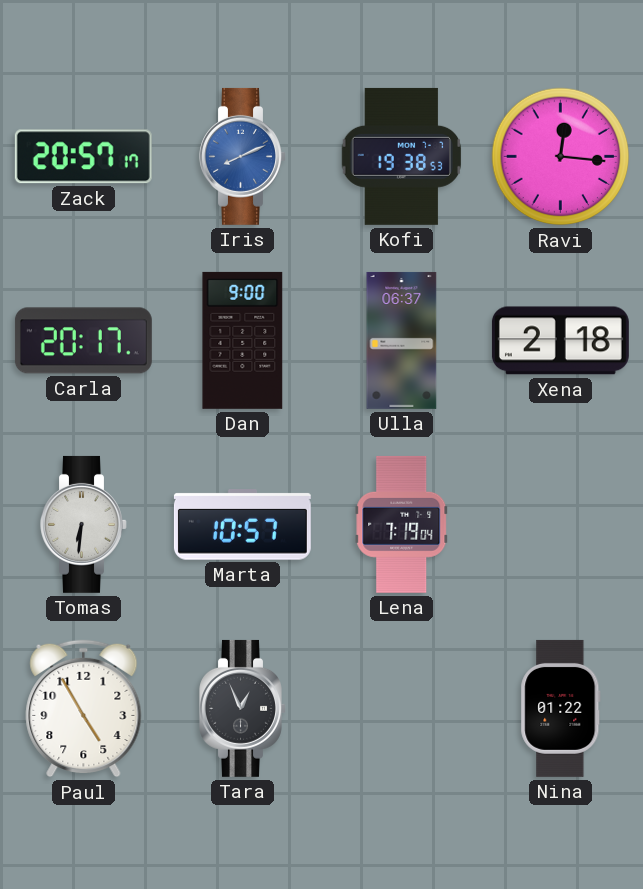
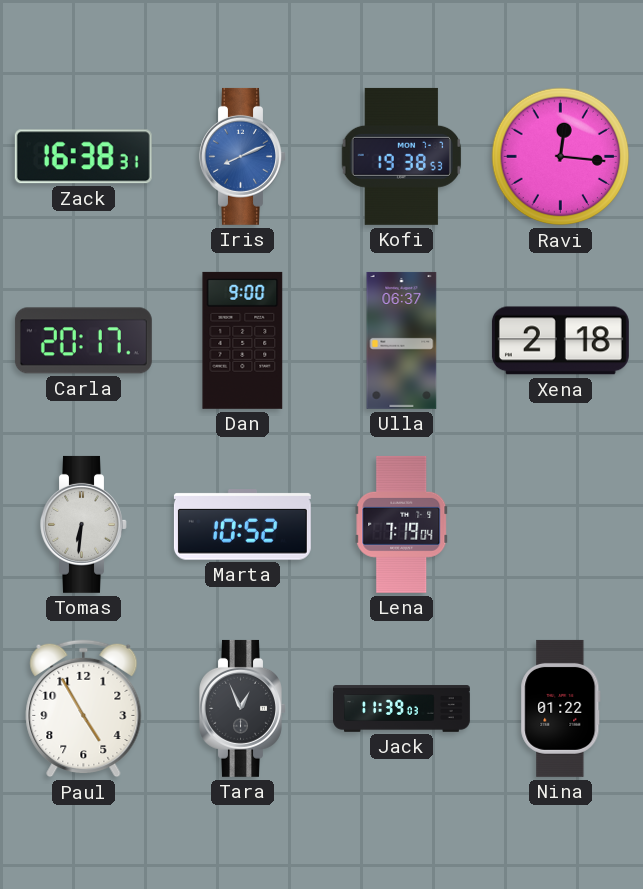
Zack: 20:57 -> 16:38
Marta: 10:57 -> 10:52
Jack: none -> 11:39
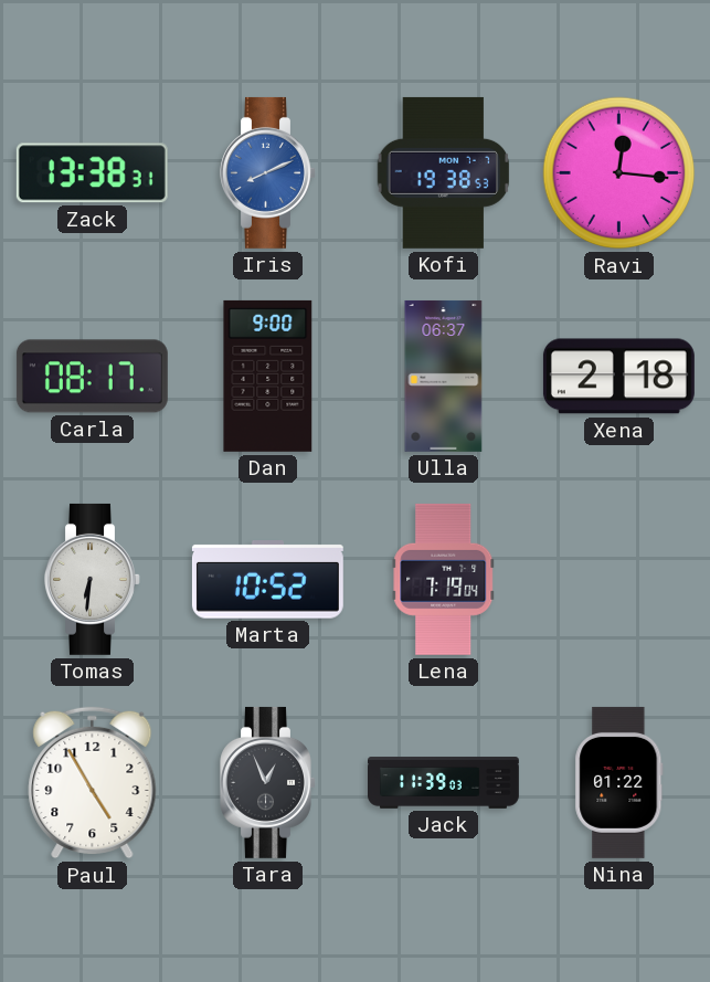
Zack: 16:38 -> 13:38
Carla: 20:17 -> 08:17
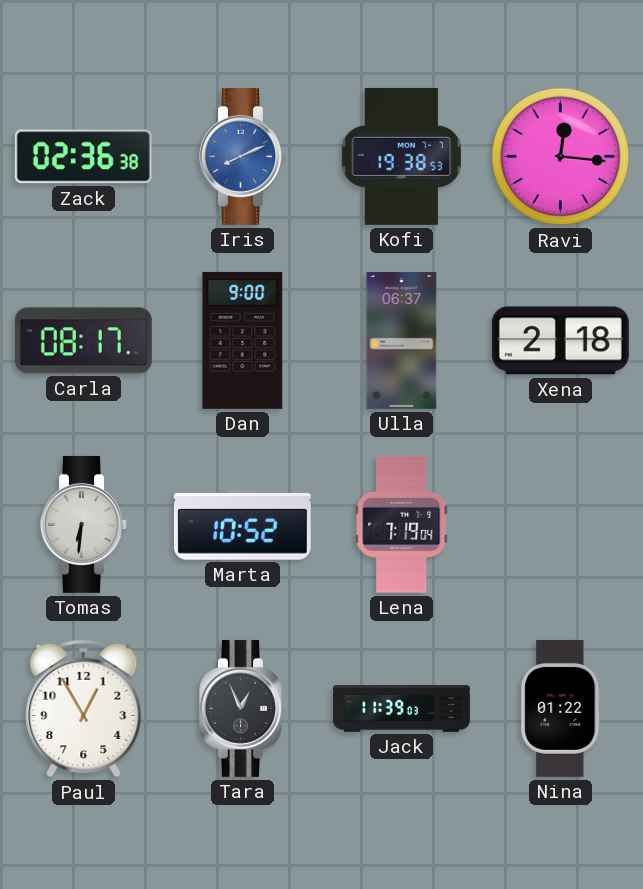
Zack: 13:38 -> 02:36
Paul: 4:55 -> 12:55
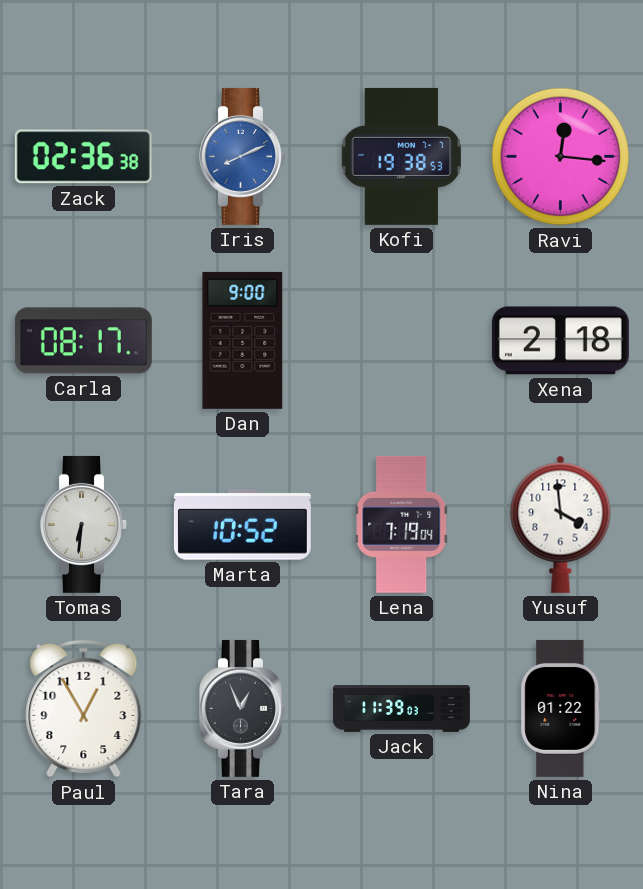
Ulla: 06:37 -> none
Yusuf: none -> 3:59
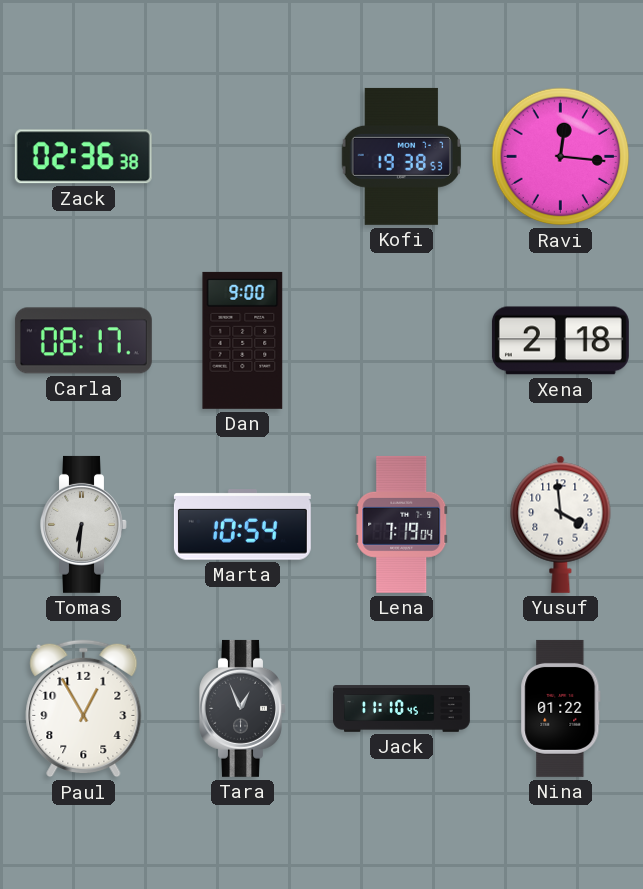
Iris: 8:11 -> none
Marta: 10:52 -> 10:54
Jack: 11:39 -> 11:10
